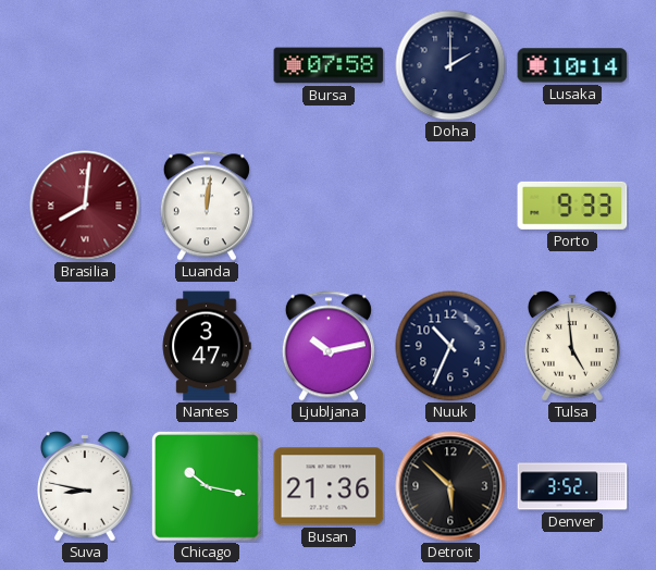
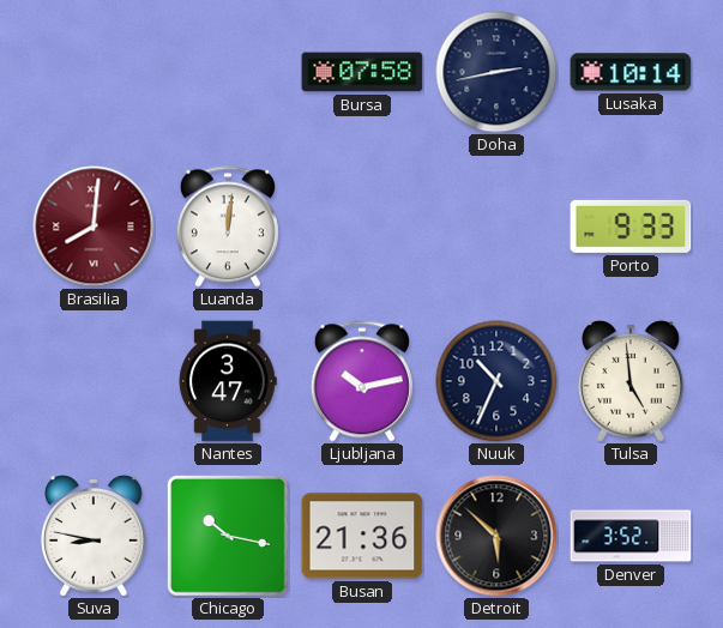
Doha: 2:00 -> 2:43
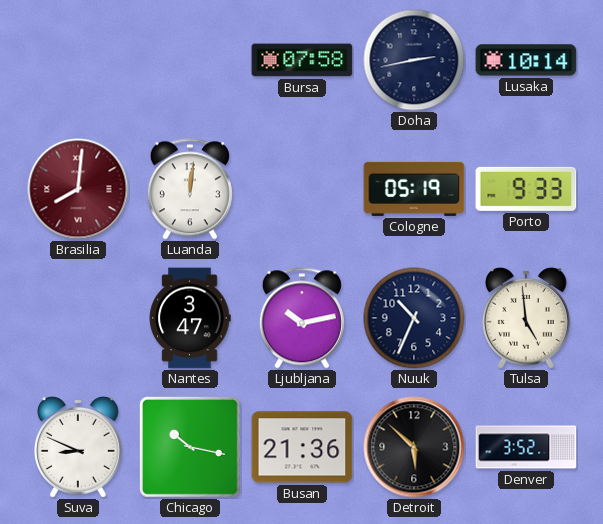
Cologne: none -> 05:19
Suva: 8:47 -> 8:49
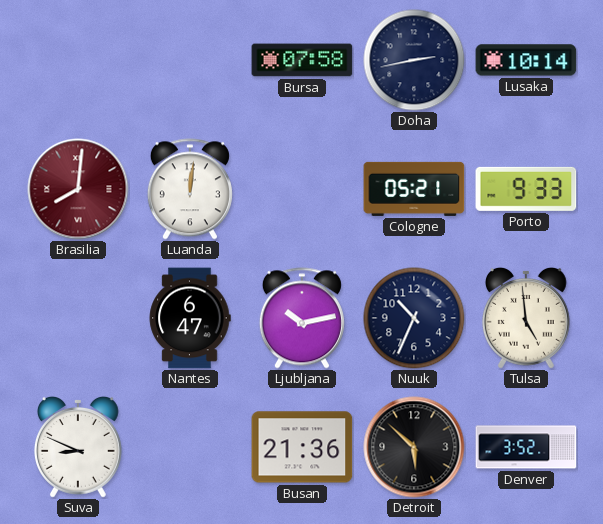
Cologne: 05:19 -> 05:21
Nantes: 3:47 -> 6:47
Chicago: 10:17 -> none
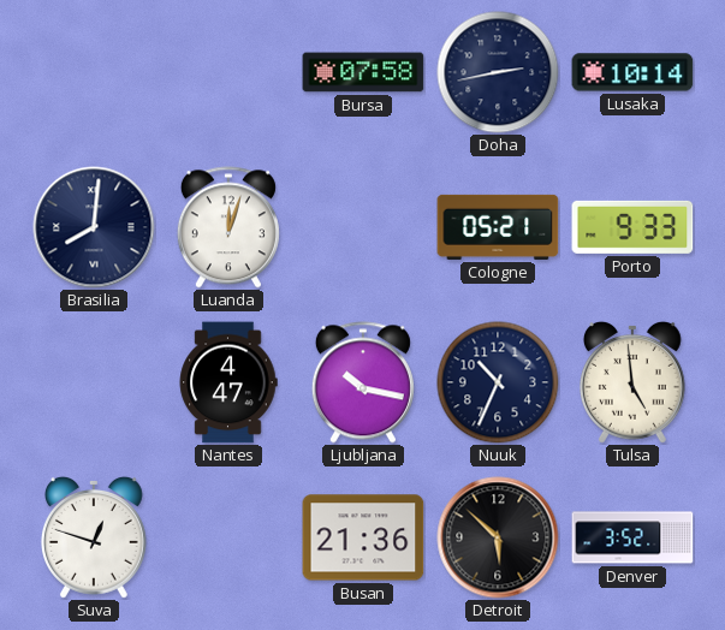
Brasilia dial: burgundy -> navy
Luanda: 12:01 -> 12:03
Nantes: 6:47 -> 4:47
Ljubljana: 10:13 -> 10:17
Suva: 8:49 -> 12:48
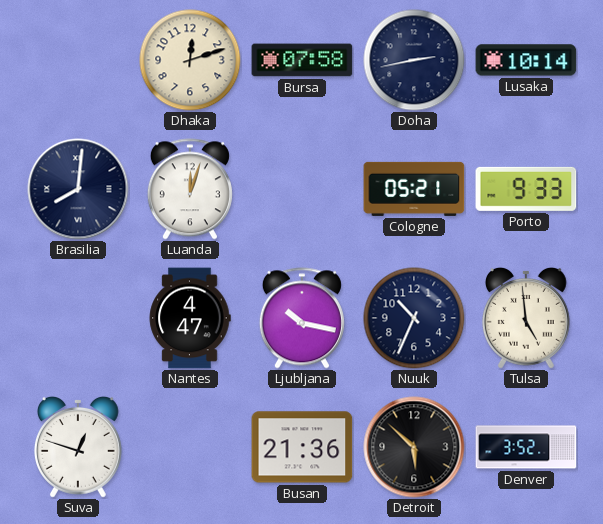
Dhaka: none -> 12:12
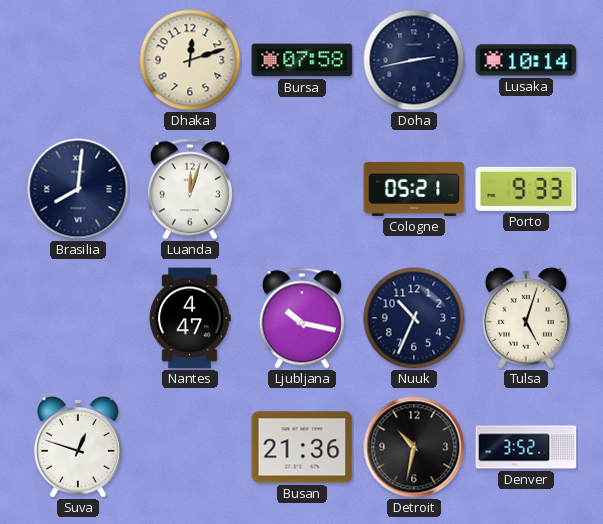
Tulsa: 4:59 -> 5:03
Detroit: 5:52 -> 10:32
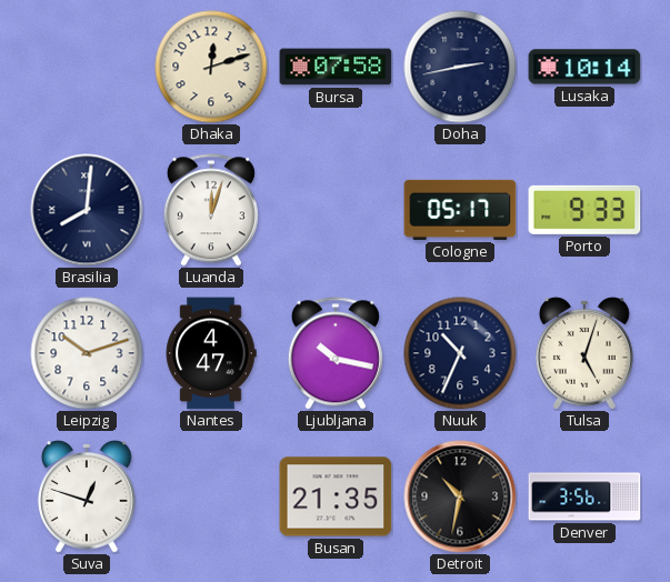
Cologne: 05:21 -> 05:17
Leipzig: none -> 10:12
Busan: 21:36 -> 21:35
Denver: 3:52 -> 3:56
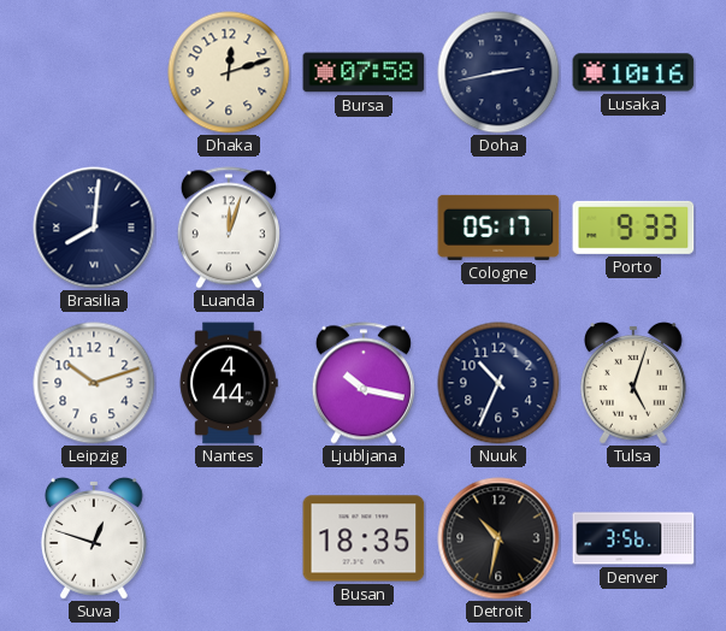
Lusaka: 10:14 -> 10:16
Nantes: 4:47 -> 4:44
Busan: 21:35 -> 18:35
